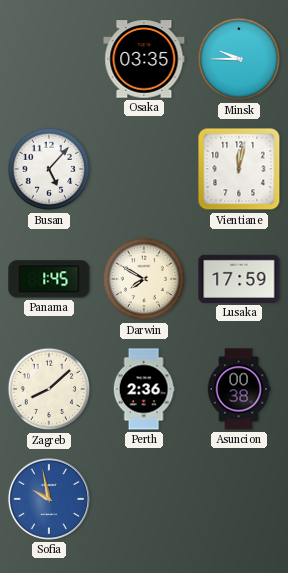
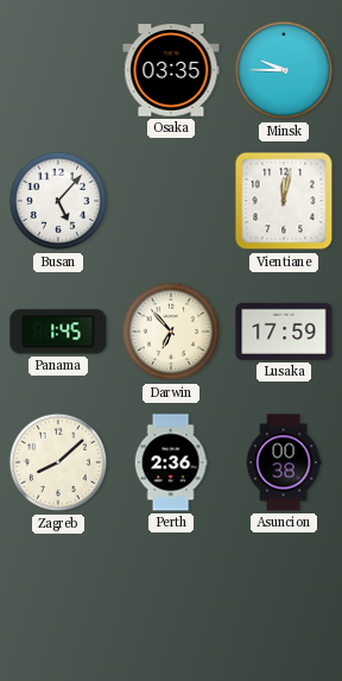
Darwin: 7:50 -> 6:53
Sofia: 9:58 -> none
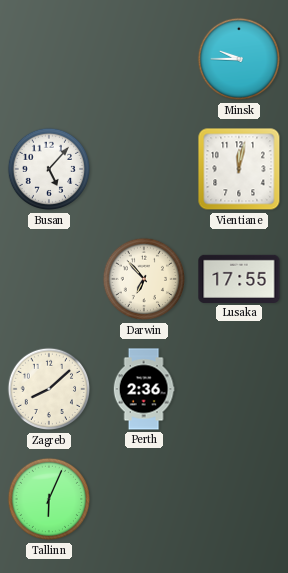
Osaka: 03:35 -> none
Panama: 1:45 -> none
Lusaka: 17:59 -> 17:55
Asuncion: 00:38 -> none
Tallinn: none -> 6:04
